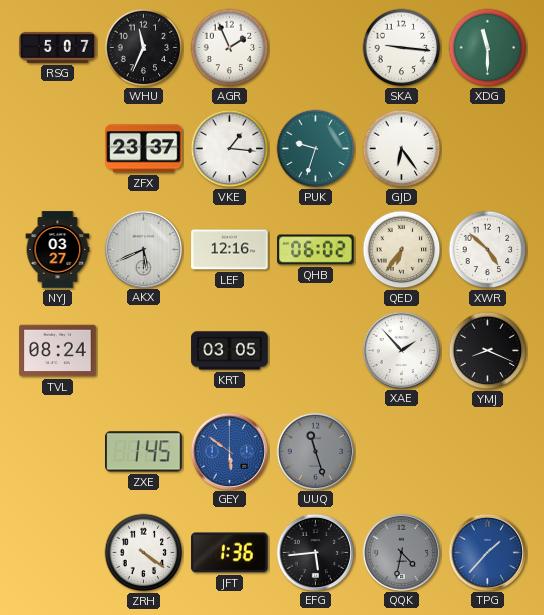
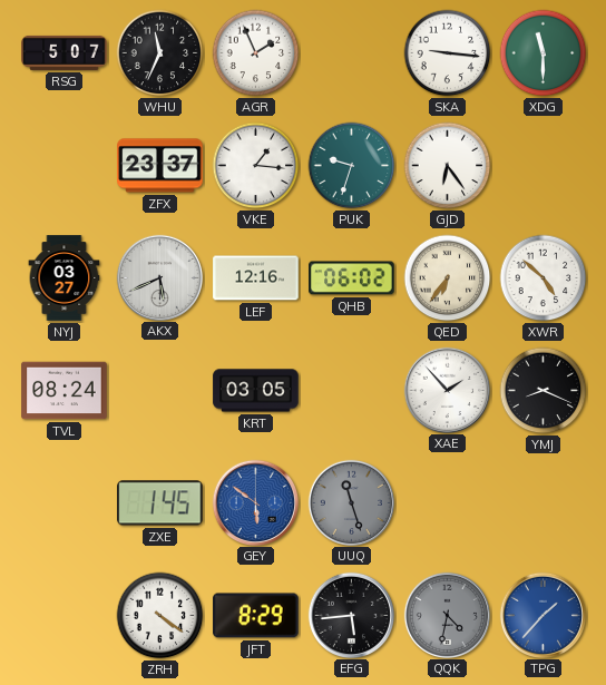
JFT: 1:36 -> 8:29
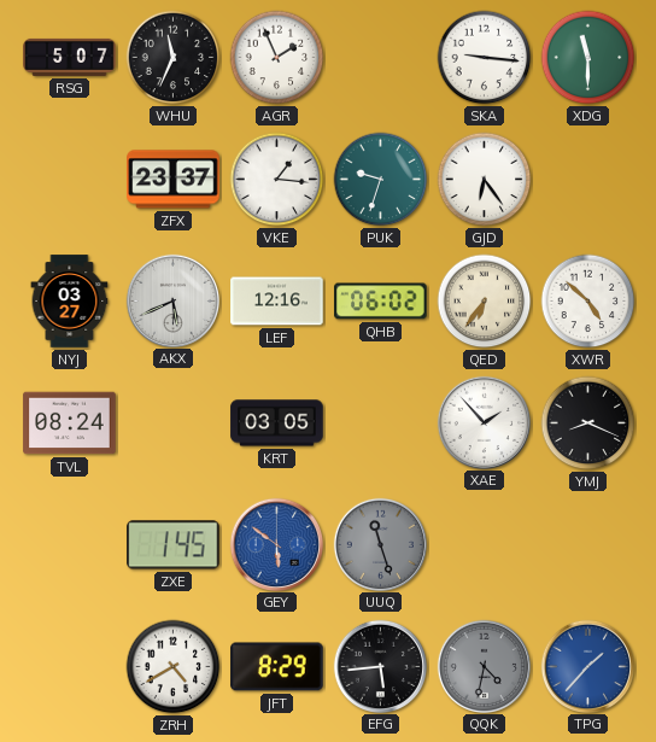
ZRH: 4:21 -> 4:40
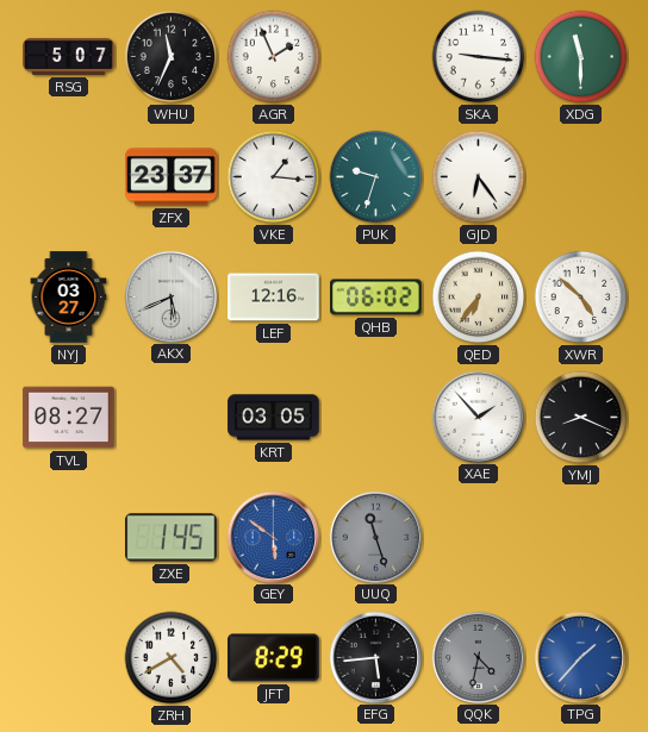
TVL: 08:24 -> 08:27
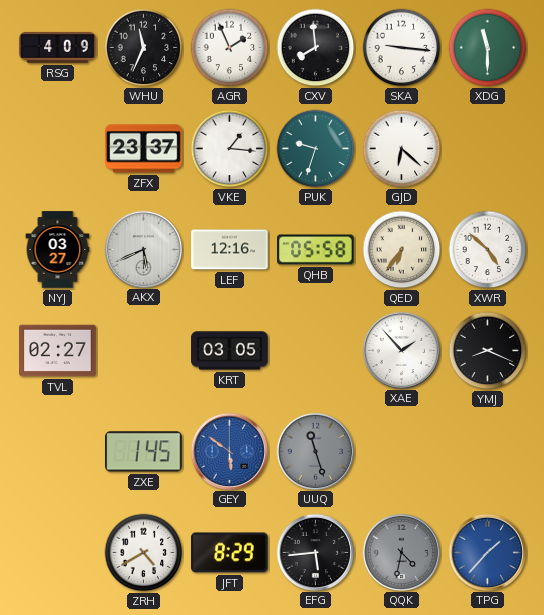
RSG: 5:07 -> 4:09
CXV: none -> 7:59
GJD: 6:24 -> 6:22
QHB: 06:02 -> 05:58
TVL: 08:27 -> 02:27
